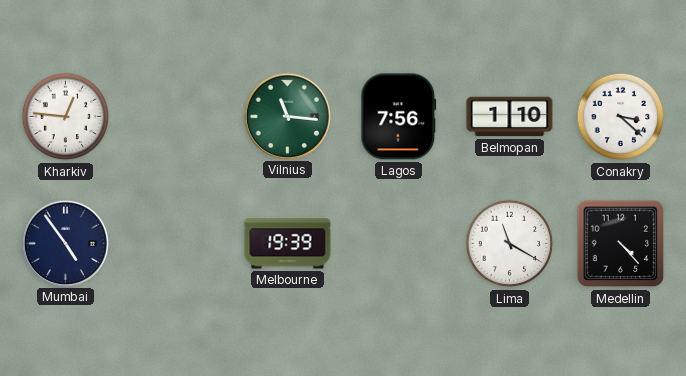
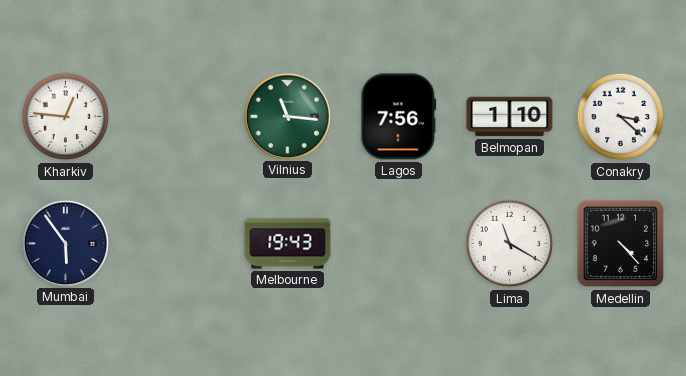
Mumbai: 4:54 -> 5:54
Melbourne: 19:39 -> 19:43
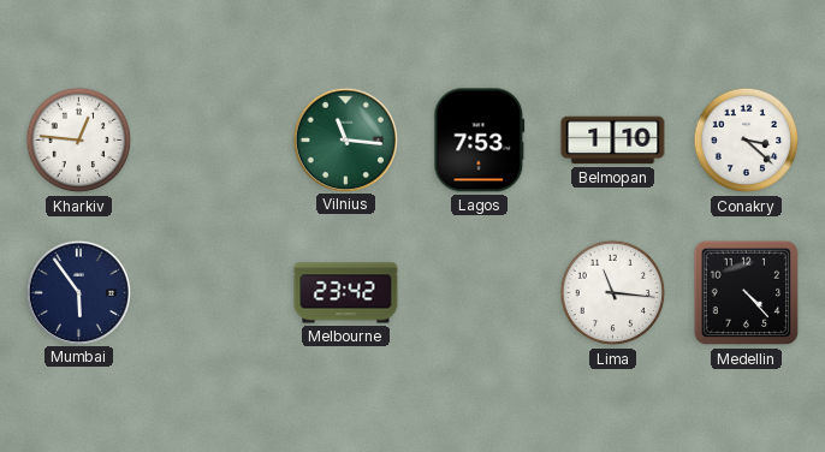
Lagos: 7:56 -> 7:53
Melbourne: 19:43 -> 23:42
Lima: 11:20 -> 11:16
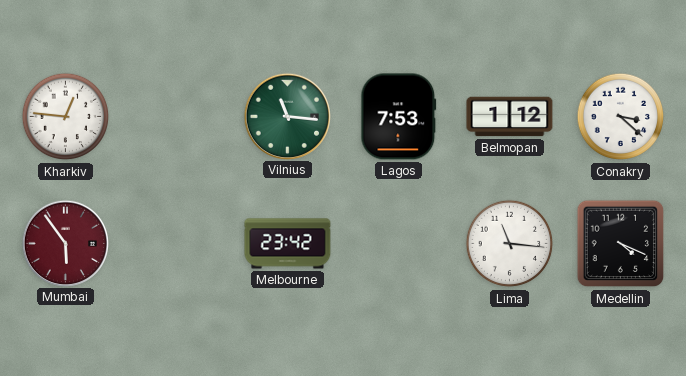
Belmopan: 1:10 -> 1:12
Mumbai dial: navy -> burgundy
Medellin: 4:23 -> 4:19
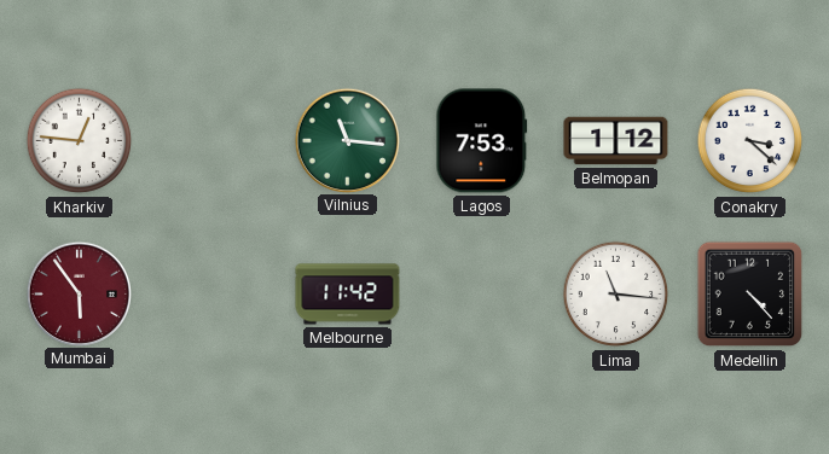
Melbourne: 23:42 -> 11:42
Medellin: 4:19 -> 4:23
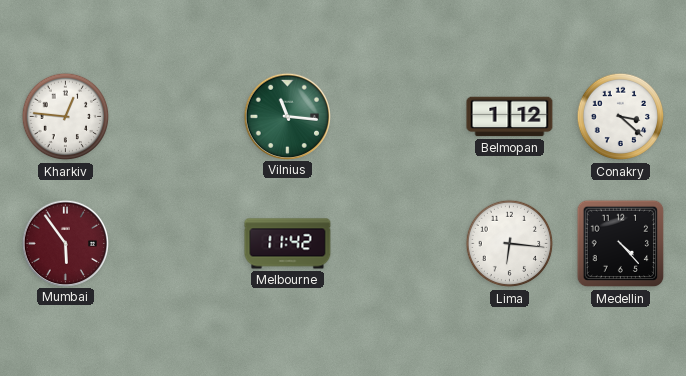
Lagos: 7:53 -> none
Lima: 11:16 -> 6:16
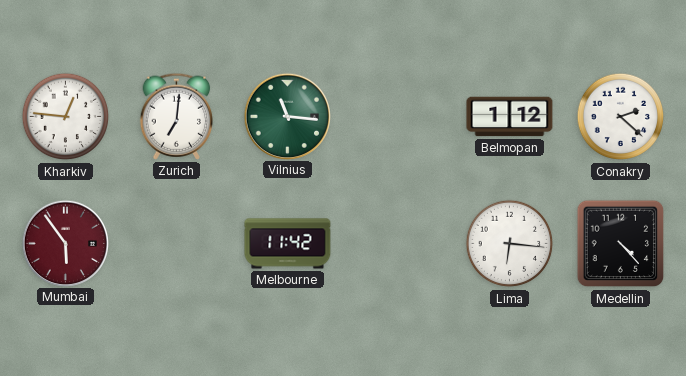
Zurich: none -> 7:01
Conakry: 3:22 -> 2:22
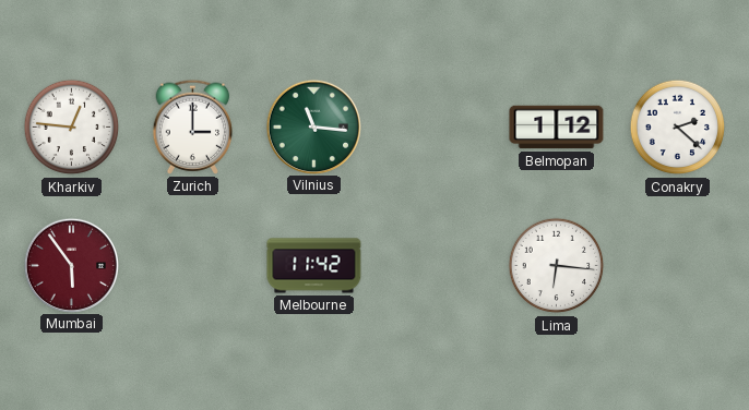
Zurich: 7:01 -> 3:00
Medellin: 4:23 -> none
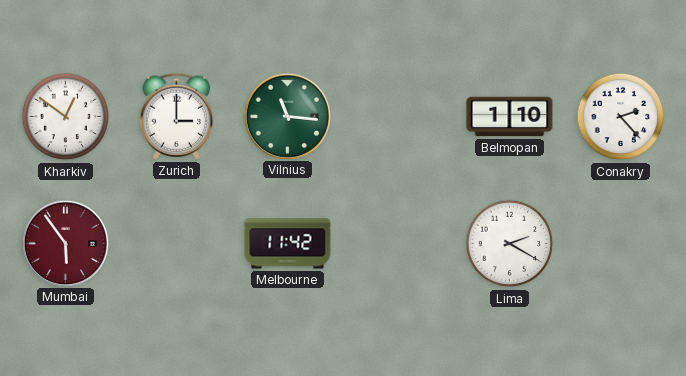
Kharkiv: 12:46 -> 12:51
Belmopan: 1:12 -> 1:10
Conakry: 2:22 -> 2:23
Lima: 6:16 -> 2:20
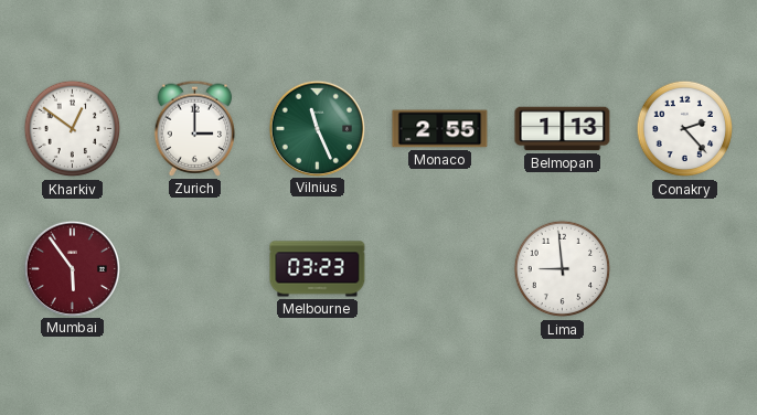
Vilnius: 11:16 -> 11:26
Monaco: none -> 2:55
Belmopan: 1:10 -> 1:13
Melbourne: 11:42 -> 03:23
Lima: 2:20 -> 8:59
